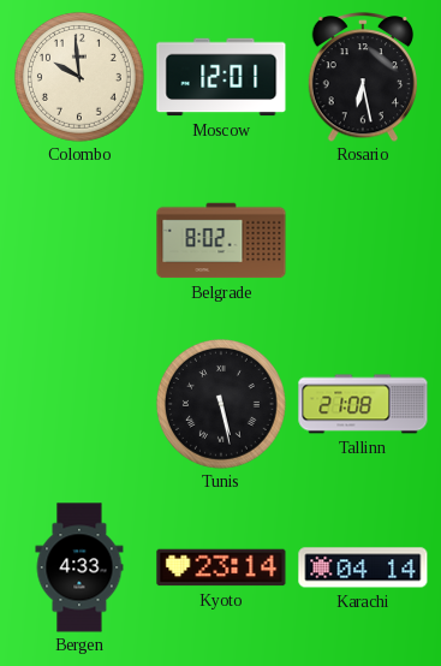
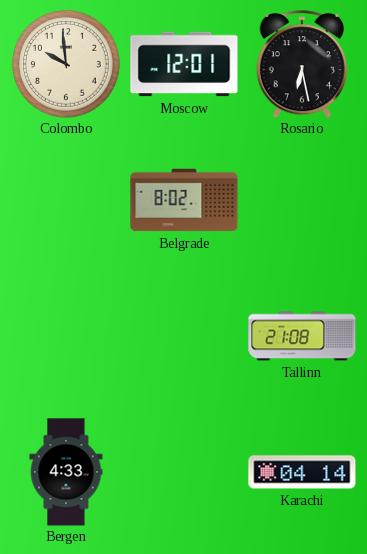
Tunis: 5:28 -> none
Kyoto: 23:14 -> none
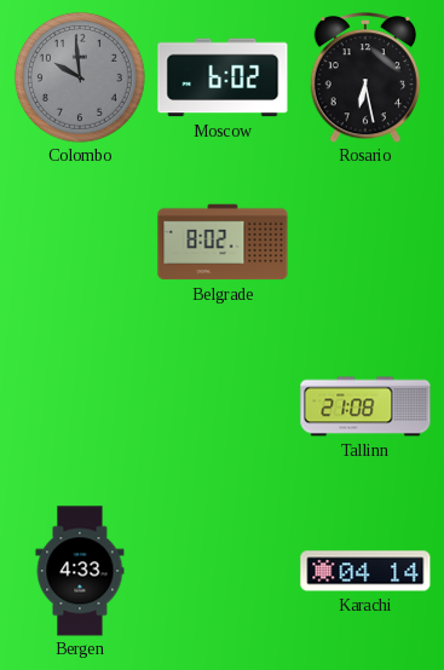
Colombo dial: cream -> grey
Moscow: 12:01 -> 6:02
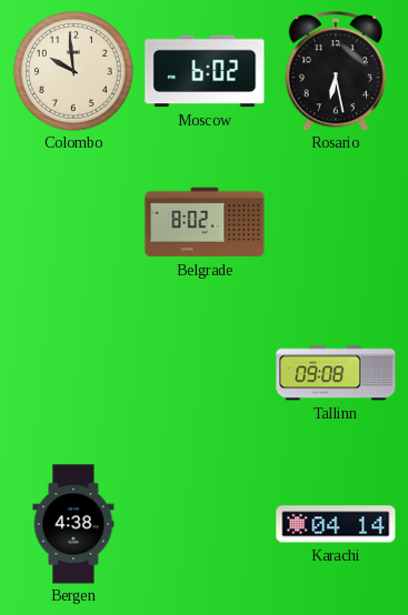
Colombo dial: grey -> cream
Tallinn: 21:08 -> 09:08
Bergen: 4:33 -> 4:38
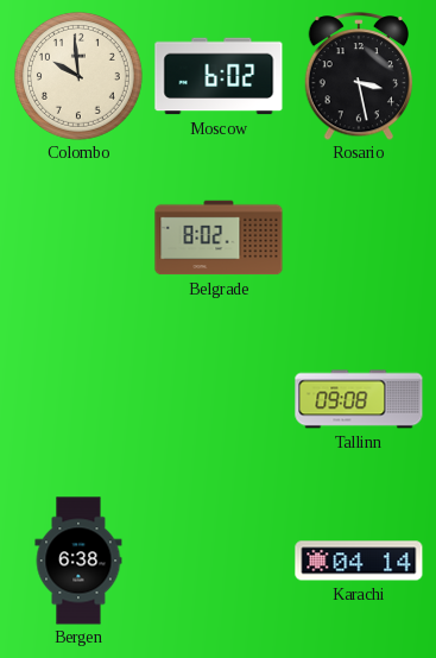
Rosario: 6:28 -> 3:28
Bergen: 4:38 -> 6:38
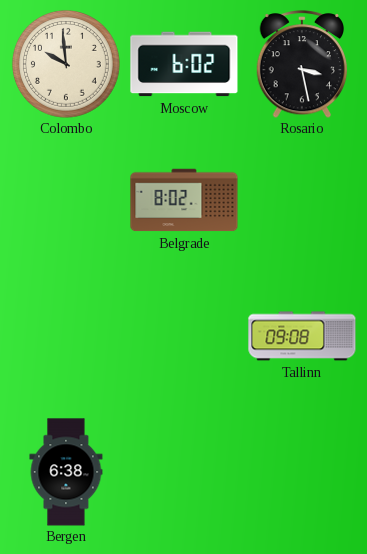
Karachi: 04:14 -> none
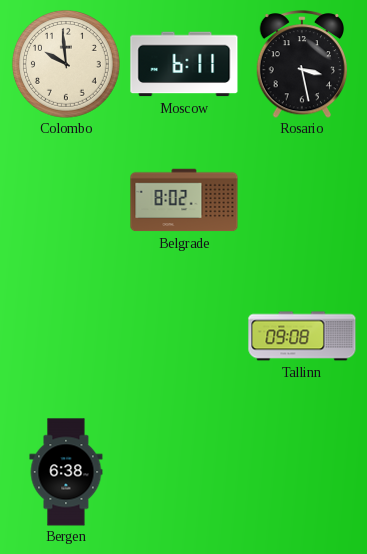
Moscow: 6:02 -> 6:11
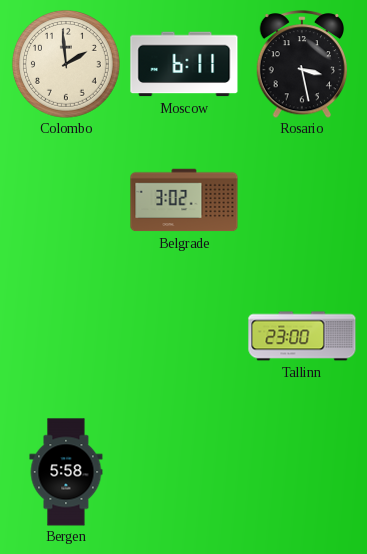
Colombo: 9:59 -> 1:59
Belgrade: 8:02 -> 3:02
Tallinn: 09:08 -> 23:00
Bergen: 6:38 -> 5:58
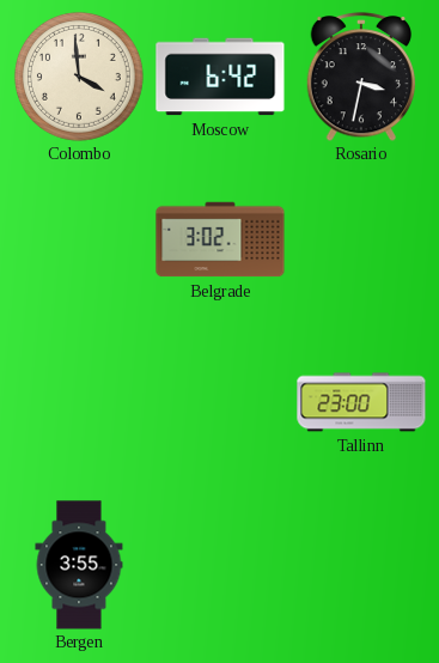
Colombo: 1:59 -> 3:59
Moscow: 6:11 -> 6:42
Rosario: 3:28 -> 3:32
Bergen: 5:58 -> 3:55
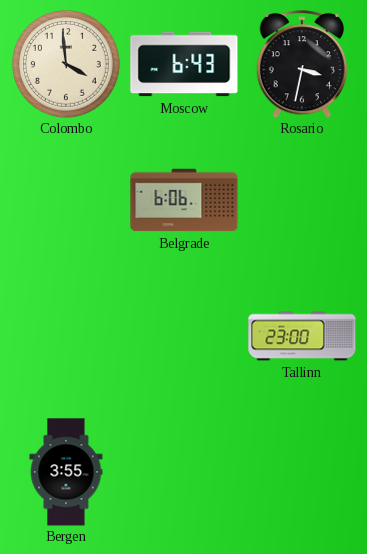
Moscow: 6:42 -> 6:43
Belgrade: 3:02 -> 6:06
